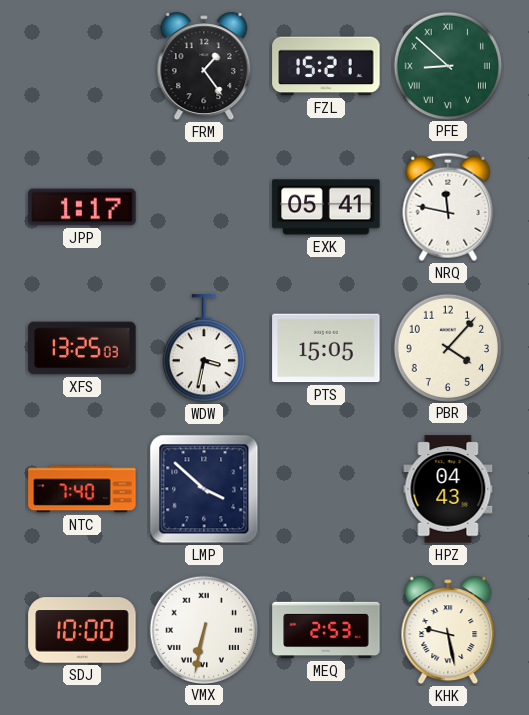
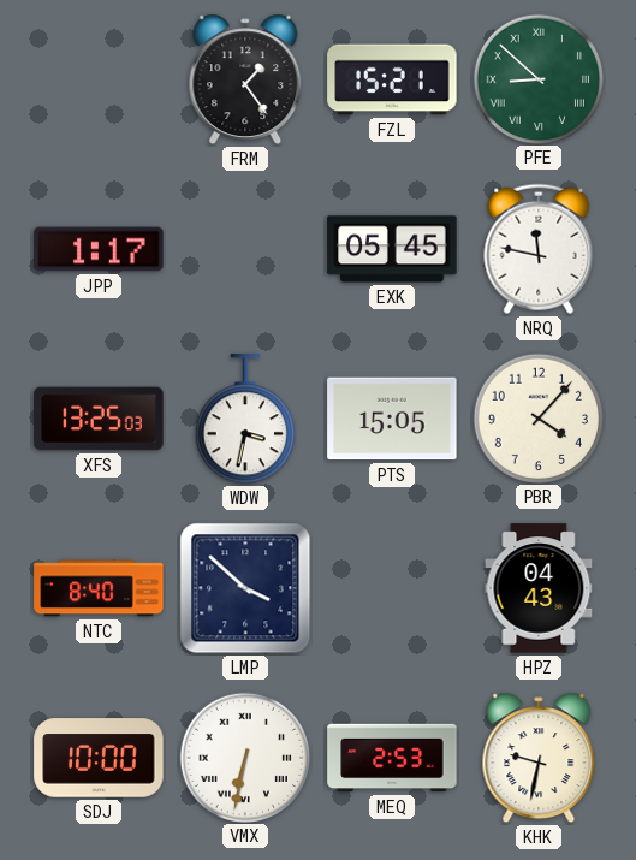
EXK: 05:41 -> 05:45
NTC: 7:40 -> 8:40
KHK: 9:28 -> 9:32
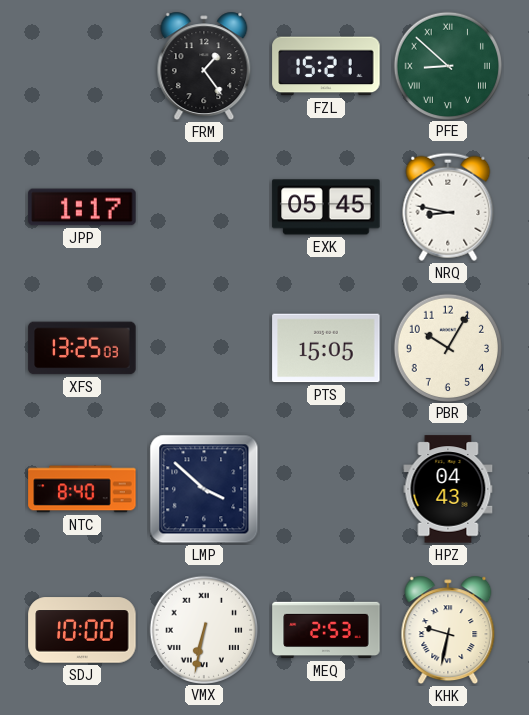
NRQ: 11:47 -> 8:47
WDW: 3:32 -> none
PBR: 4:07 -> 10:05
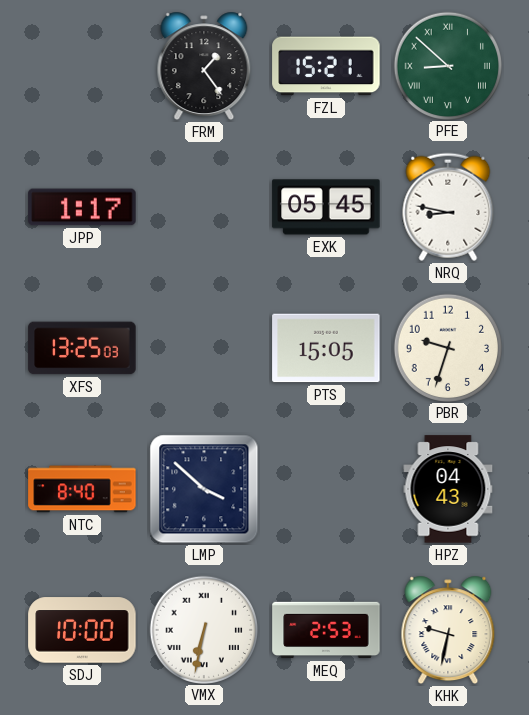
PBR: 10:05 -> 9:33
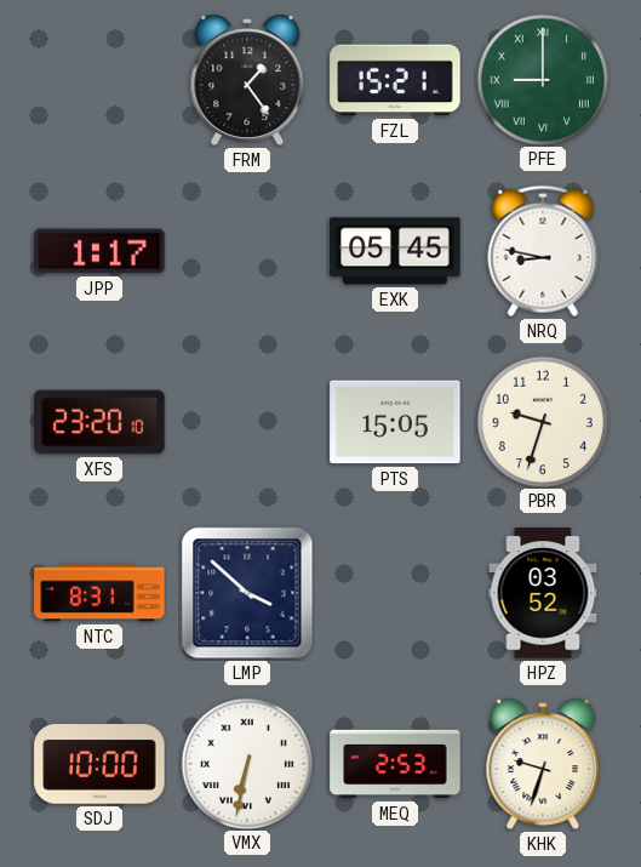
PFE: 8:52 -> 9:00
XFS: 13:25 -> 23:20
NTC: 8:40 -> 8:31
HPZ: 04:43 -> 03:52
KHK: 9:32 -> 9:33
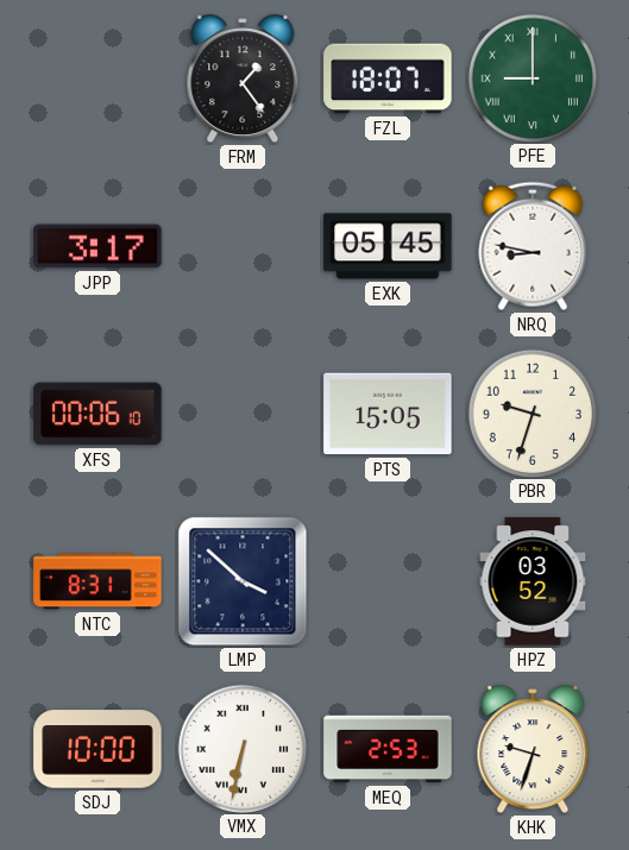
FZL: 15:21 -> 18:07
JPP: 1:17 -> 3:17
XFS: 23:20 -> 00:06
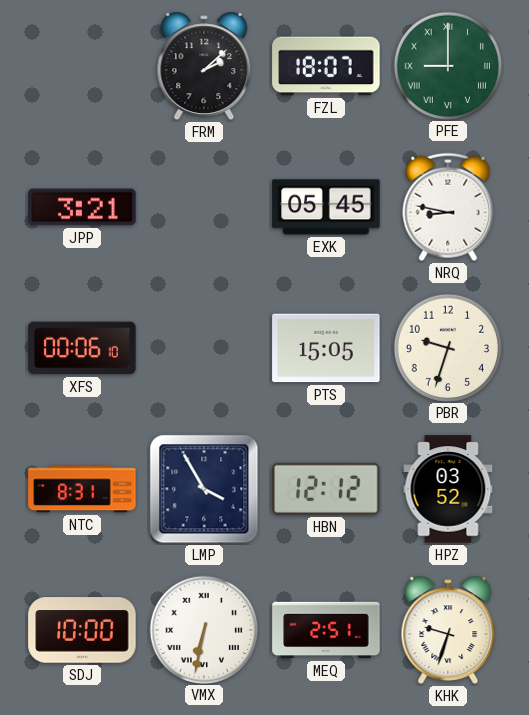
FRM: 1:24 -> 2:08
JPP: 3:17 -> 3:21
LMP: 3:52 -> 3:55
HBN: none -> 12:12
MEQ: 2:53 -> 2:51
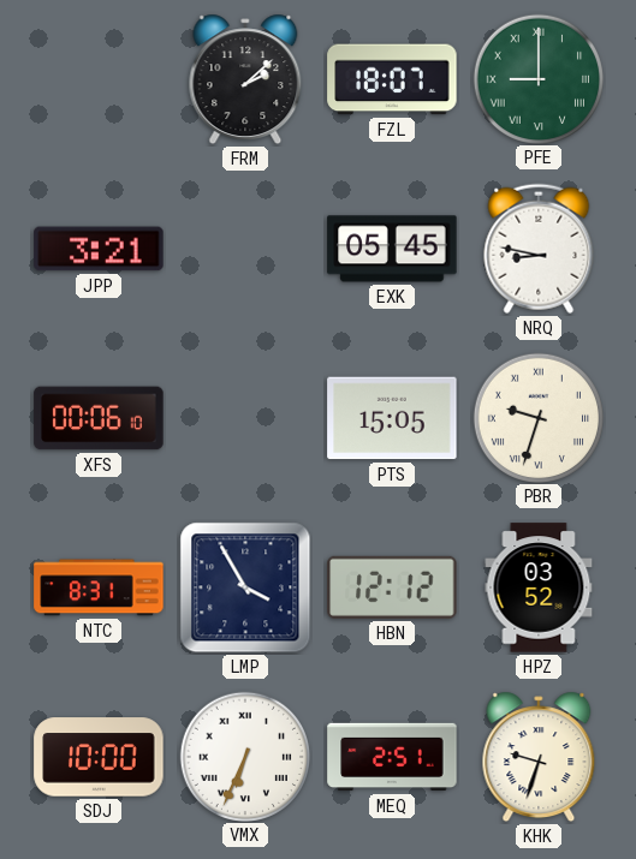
PBR numerals: Arabic -> Roman
VMX: 6:32 -> 6:34
